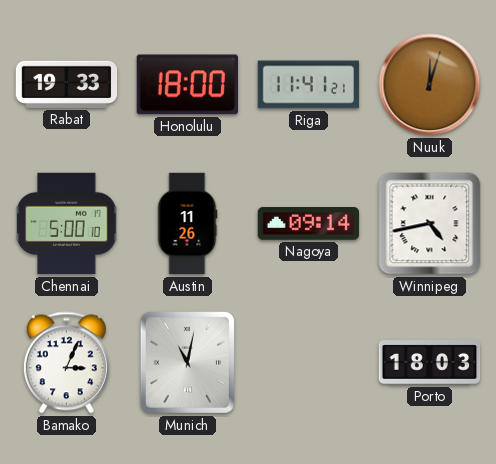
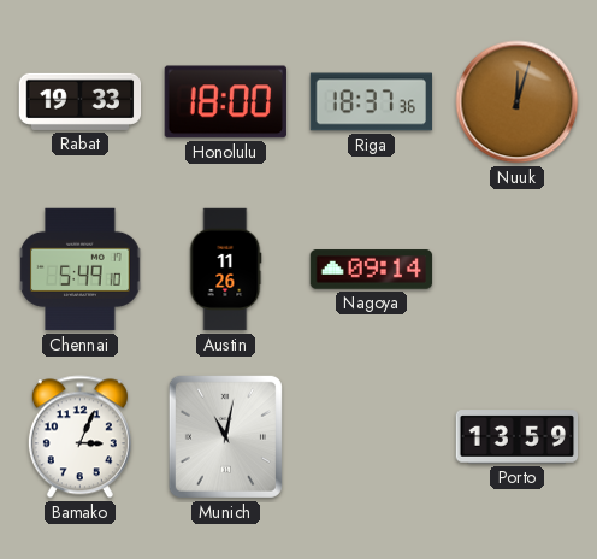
Riga: 11:41 -> 18:37
Chennai: 5:00 -> 5:49
Winnipeg: 4:43 -> none
Porto: 18:03 -> 13:59
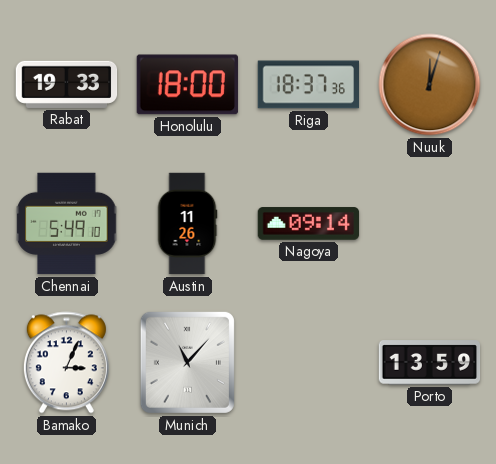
Munich: 11:02 -> 11:07
